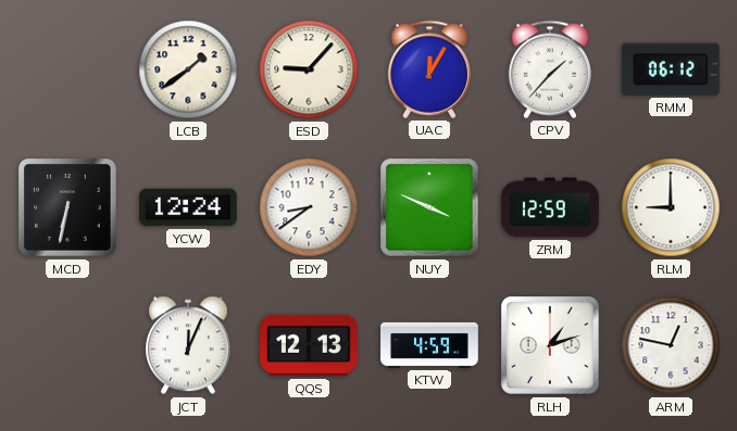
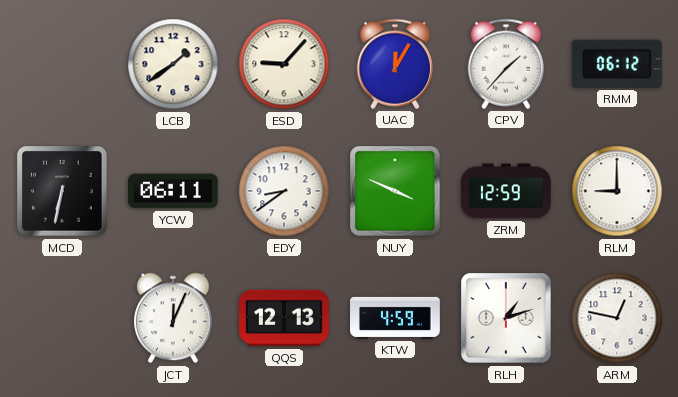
YCW: 12:24 -> 06:11
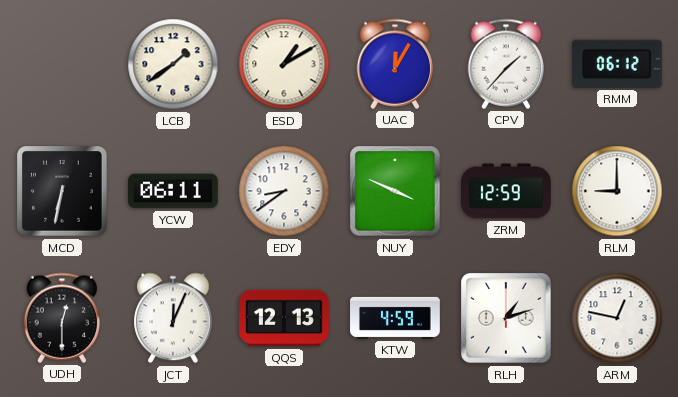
ESD: 9:07 -> 1:10
UDH: none -> 12:30
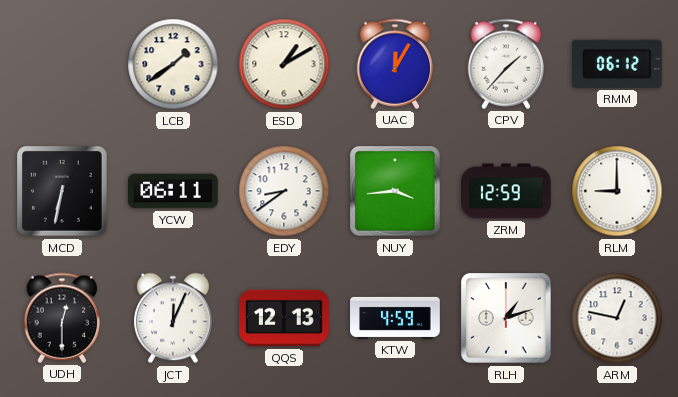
NUY: 3:49 -> 3:44
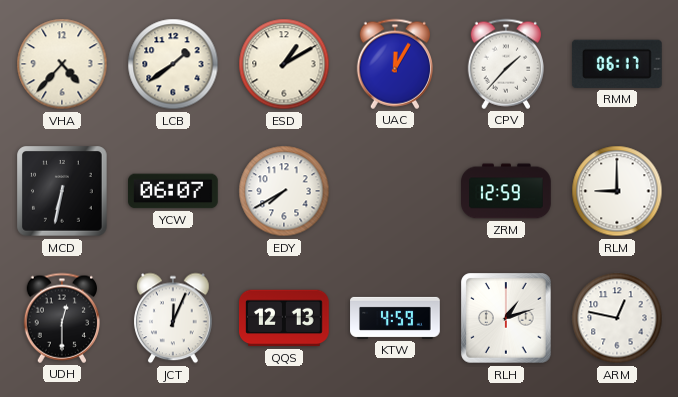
VHA: none -> 4:37
RMM: 06:12 -> 06:17
YCW: 06:11 -> 06:07
EDY: 8:39 -> 7:40
NUY: 3:44 -> none
